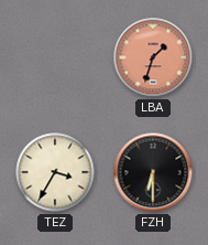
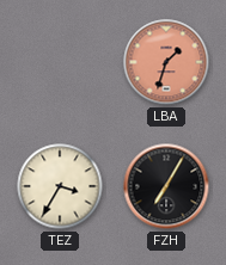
FZH: 6:30 -> 7:05
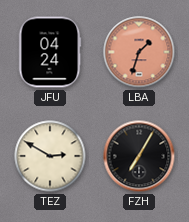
JFU: none -> 04:24
TEZ: 3:35 -> 2:50
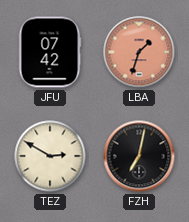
JFU: 04:24 -> 07:42
FZH: 7:05 -> 7:02
